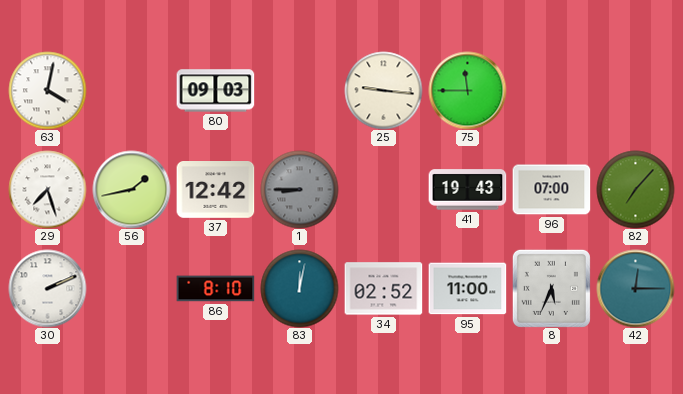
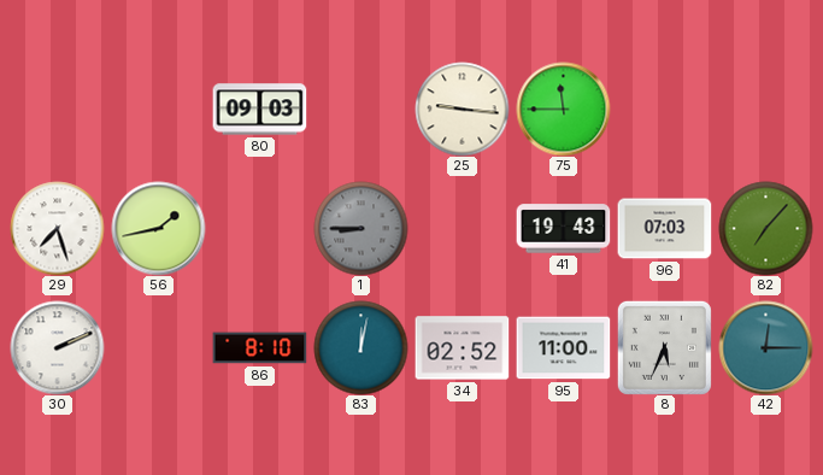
63: 4:02 -> none
37: 12:42 -> none
96: 07:00 -> 07:03
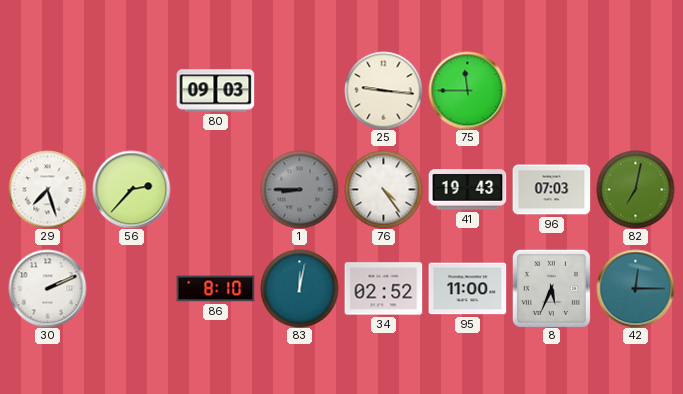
56: 1:43 -> 2:37
76: none -> 4:24
82: 7:07 -> 7:02
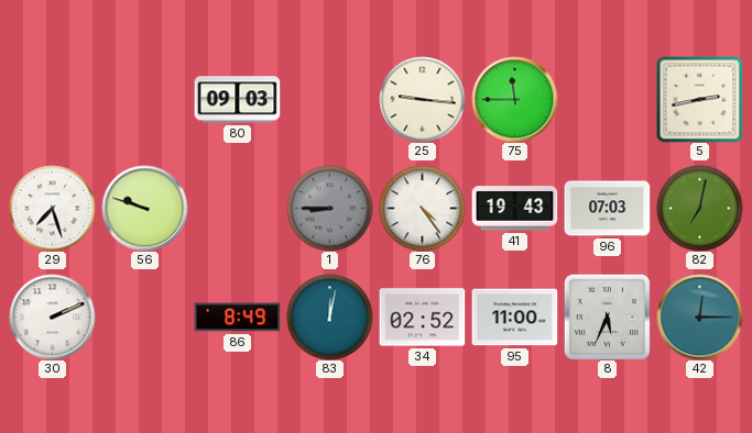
5: none -> 2:43
56: 2:37 -> 9:48
86: 8:10 -> 8:49
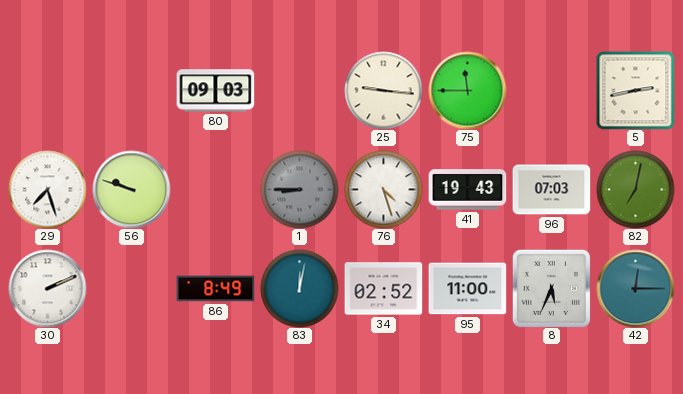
76: 4:24 -> 4:27
